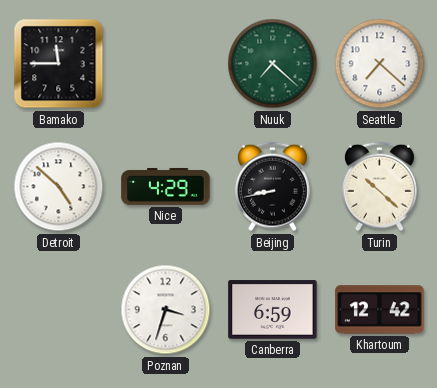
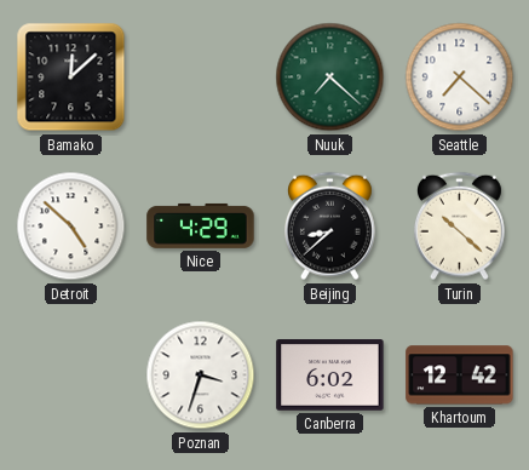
Bamako: 11:45 -> 12:08
Beijing: 8:43 -> 8:38
Canberra: 6:59 -> 6:02
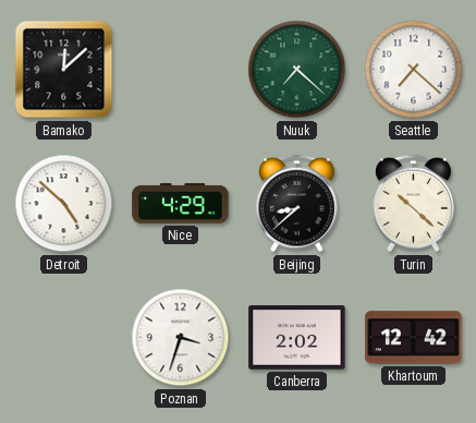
Canberra: 6:02 -> 2:02
